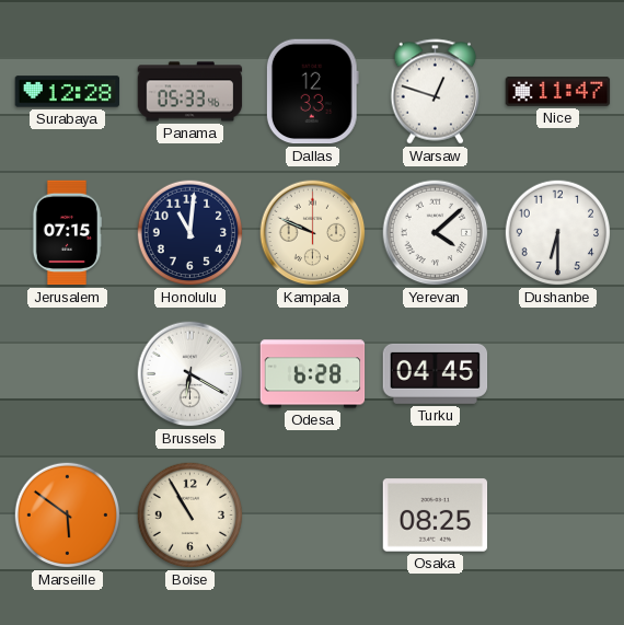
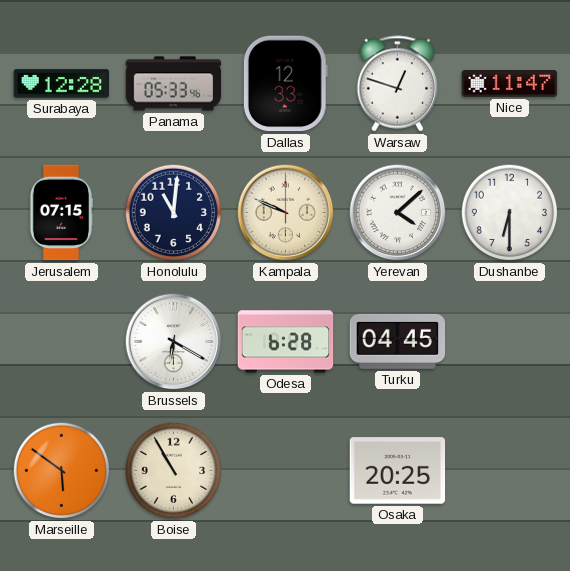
Osaka: 08:25 -> 20:25
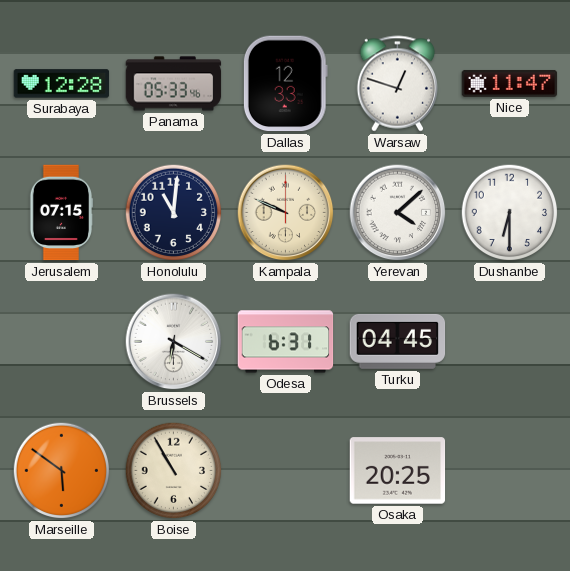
Odesa: 6:28 -> 6:31
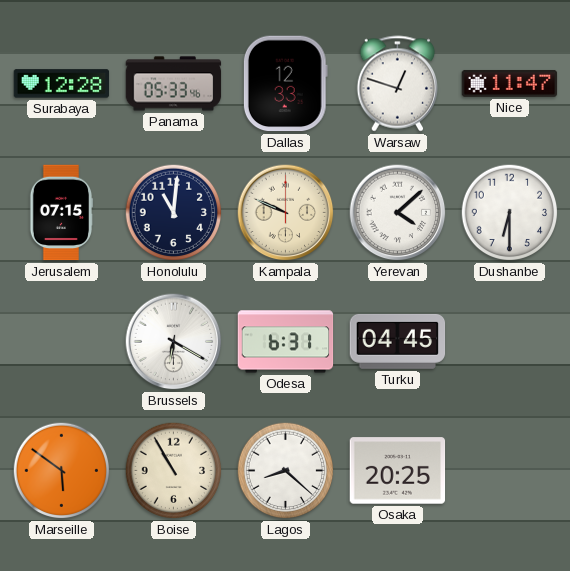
Lagos: none -> 8:22
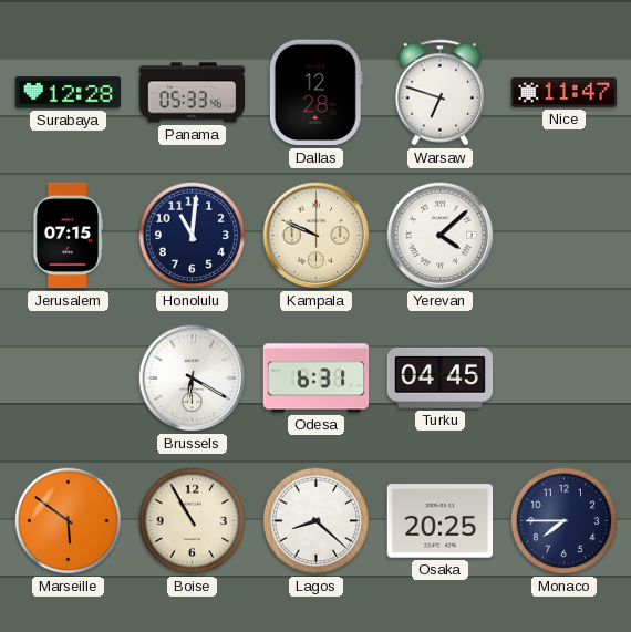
Dallas: 12:33 -> 12:28
Warsaw: 12:48 -> 6:48
Dushanbe: 6:30 -> none
Monaco: none -> 7:45
